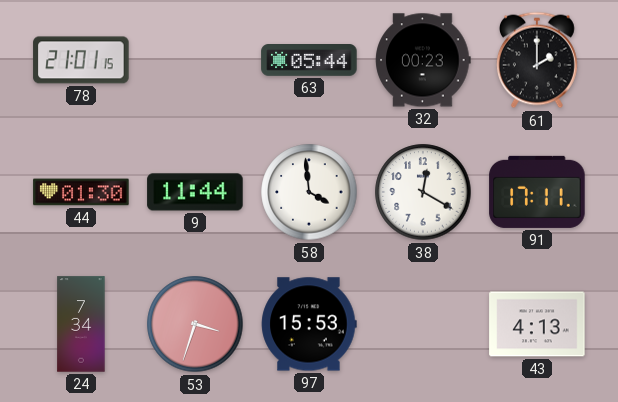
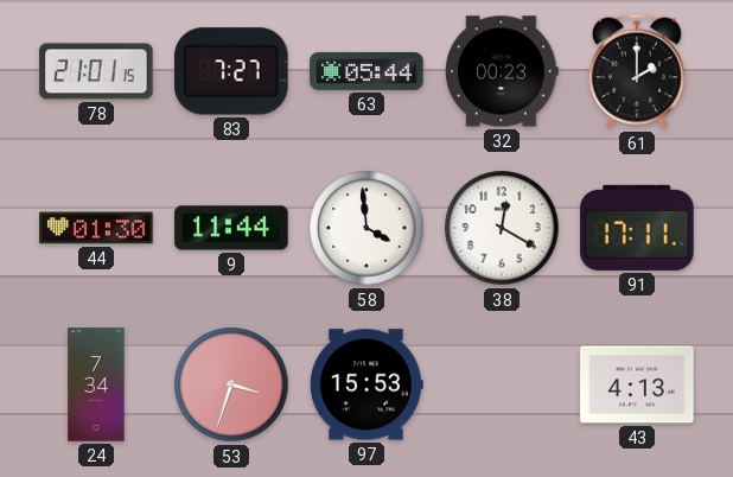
83: none -> 7:27
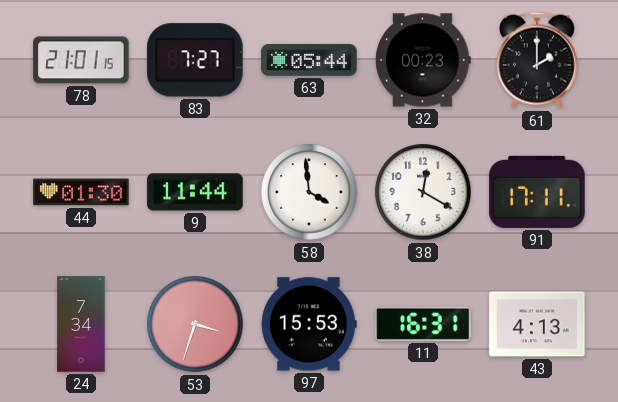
11: none -> 16:31
